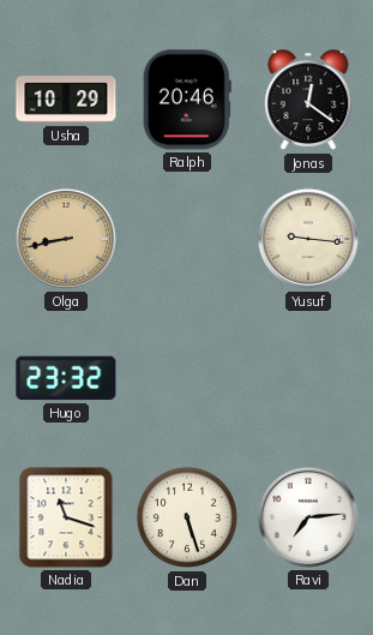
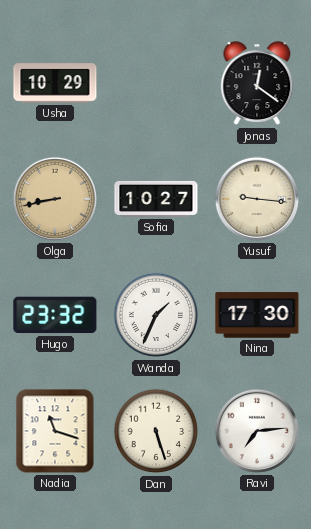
Ralph: 20:46 -> none
Sofia: none -> 10:27
Wanda: none -> 1:34
Nina: none -> 17:30
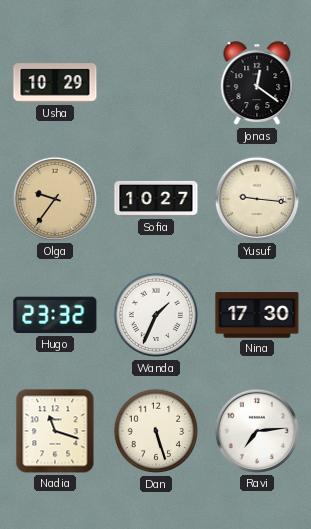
Olga: 8:43 -> 9:36
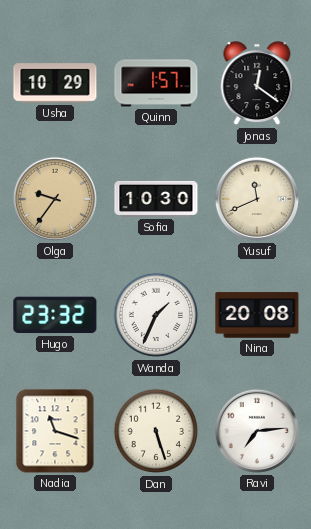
Quinn: none -> 1:57
Sofia: 10:27 -> 10:30
Yusuf: 9:16 -> 11:41
Nina: 17:30 -> 20:08
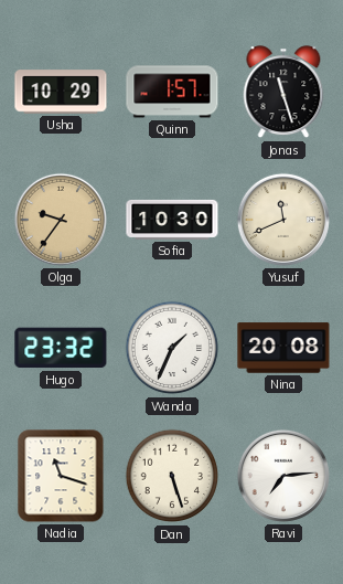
Jonas: 12:21 -> 11:27
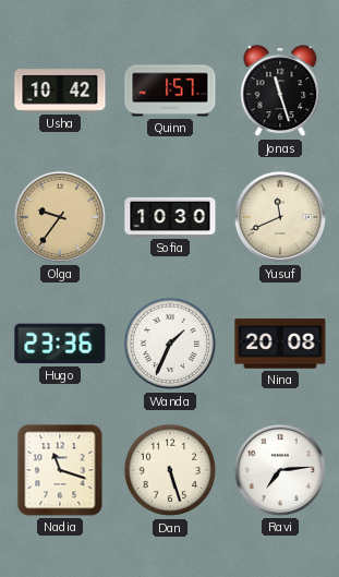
Usha: 10:29 -> 10:42
Hugo: 23:32 -> 23:36
